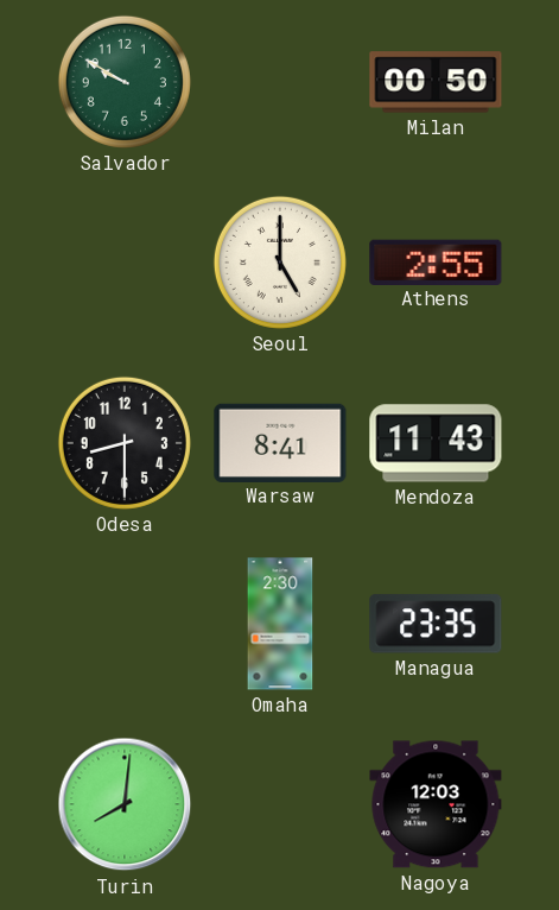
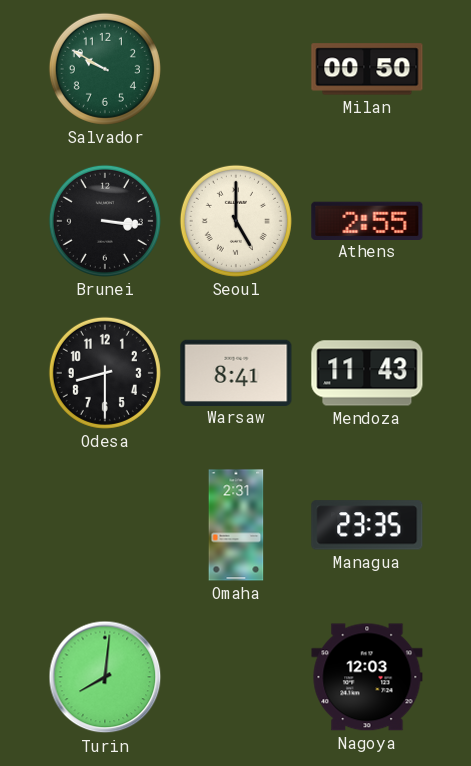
Brunei: none -> 3:16
Omaha: 2:30 -> 2:31
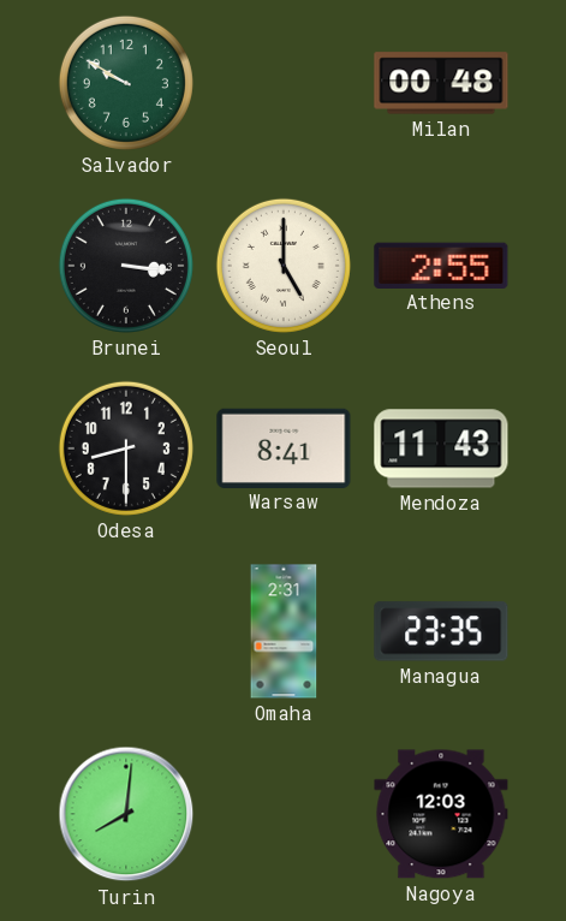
Milan: 00:50 -> 00:48
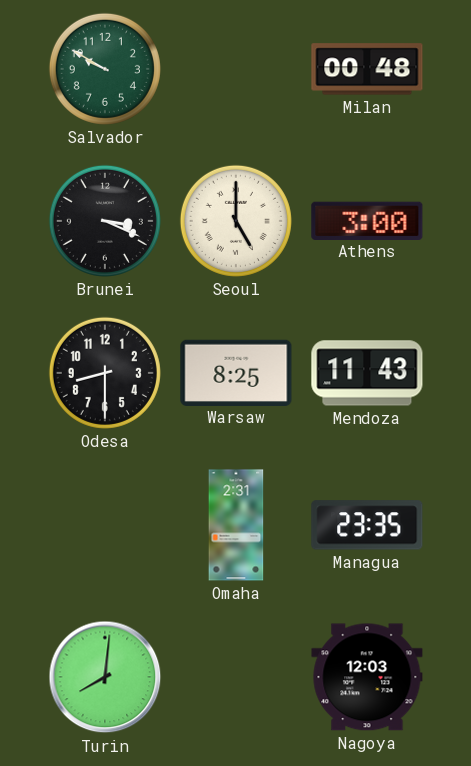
Brunei: 3:16 -> 3:19
Athens: 2:55 -> 3:00
Warsaw: 8:41 -> 8:25
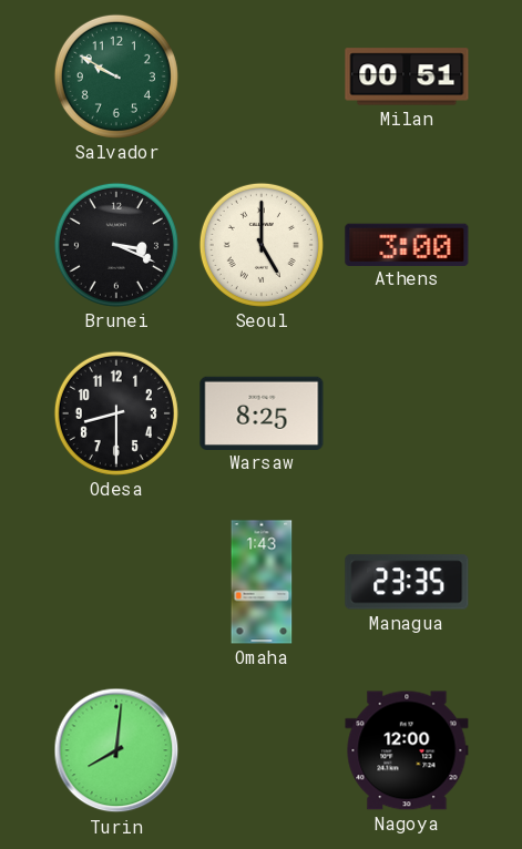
Milan: 00:48 -> 00:51
Mendoza: 11:43 -> none
Omaha: 2:31 -> 1:43
Nagoya: 12:03 -> 12:00
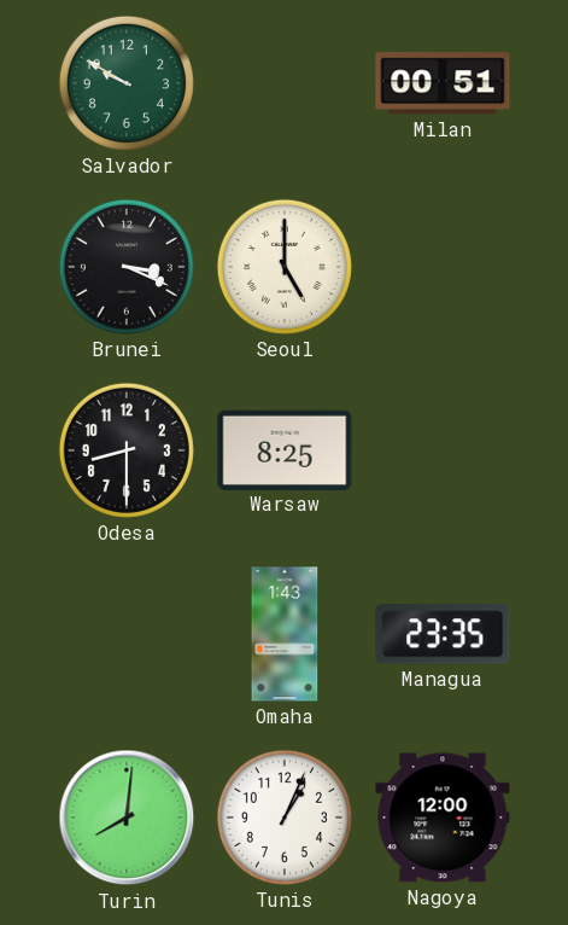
Athens: 3:00 -> none
Tunis: none -> 1:04
